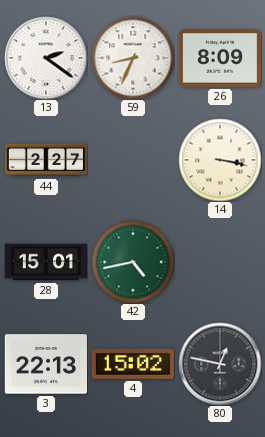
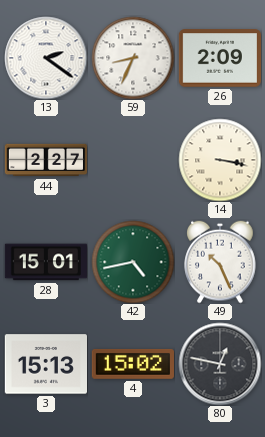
26: 8:09 -> 2:09
49: none -> 10:26
3: 22:13 -> 15:13
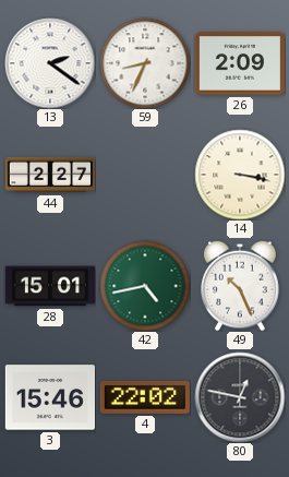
3: 15:13 -> 15:46
4: 15:02 -> 22:02
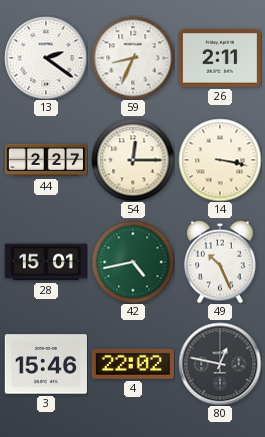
26: 2:09 -> 2:11
54: none -> 12:15
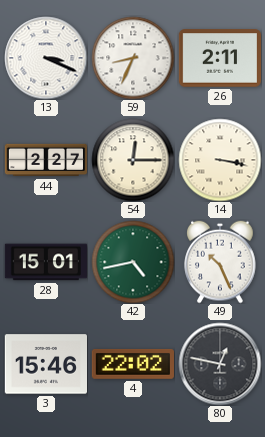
13: 2:21 -> 3:19
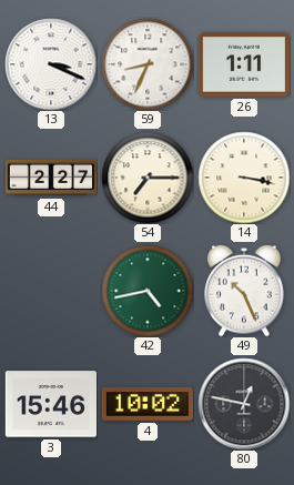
26: 2:11 -> 1:11
54: 12:15 -> 7:15
28: 15:01 -> none
4: 22:02 -> 10:02
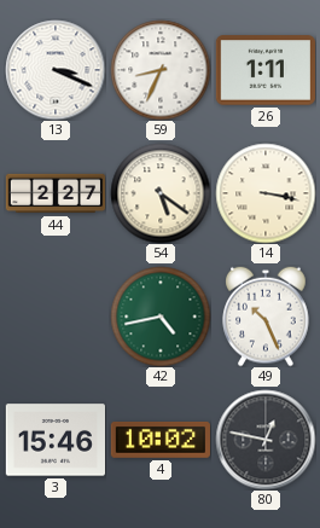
54: 7:15 -> 5:21
